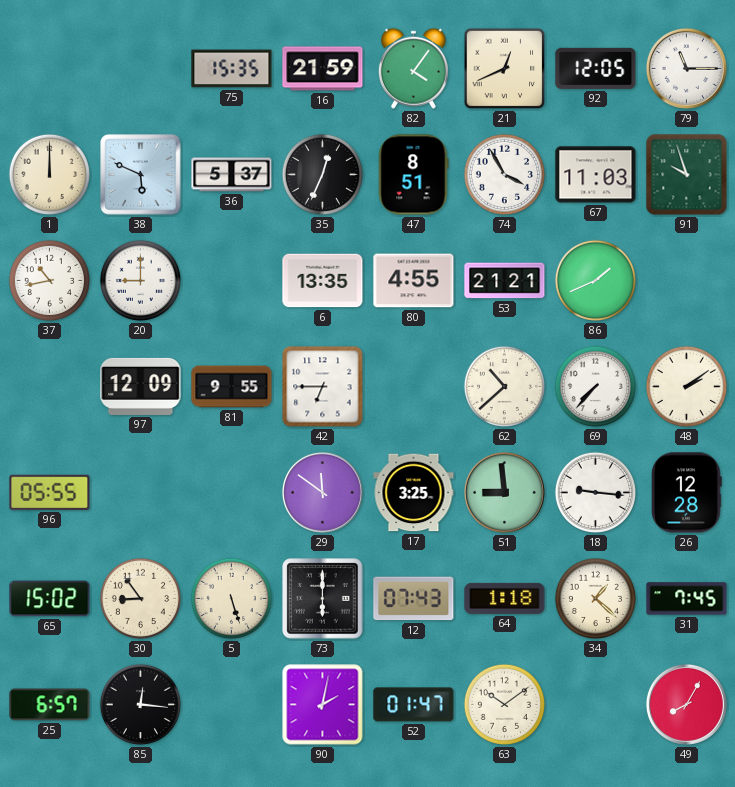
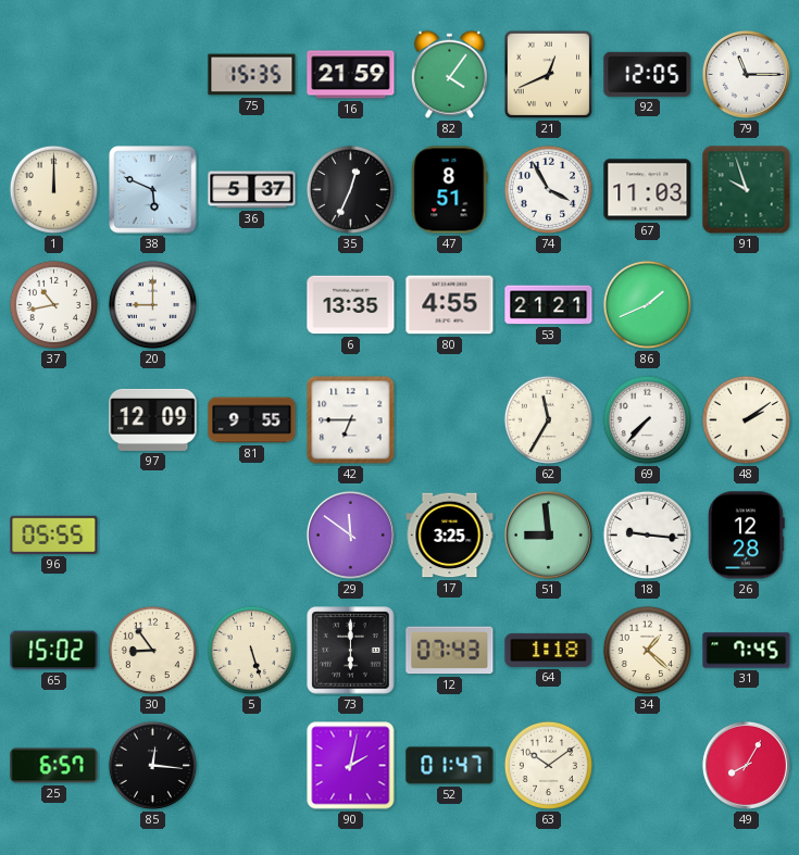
62: 10:38 -> 11:35
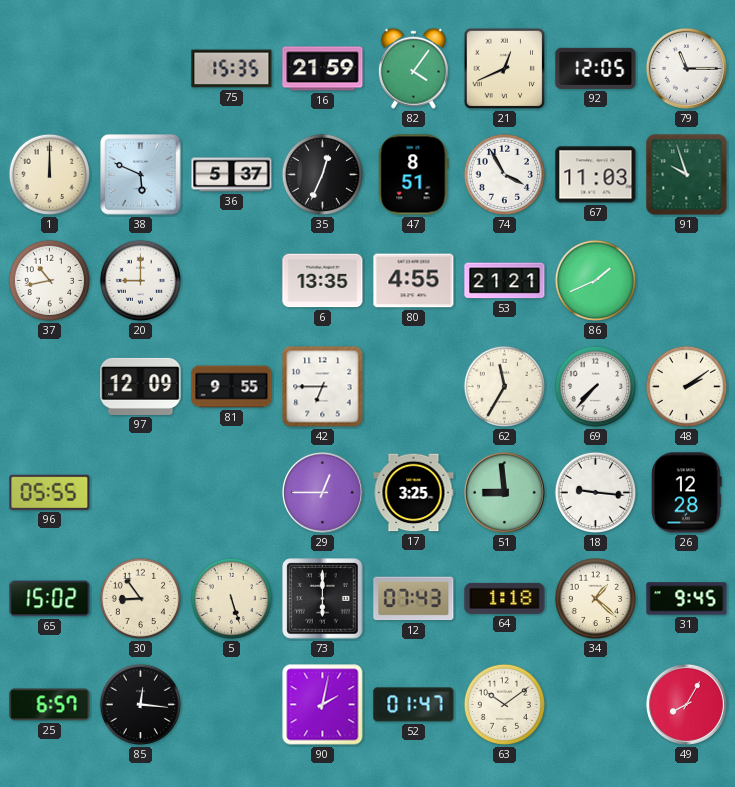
29: 11:51 -> 12:45
31: 7:45 -> 9:45
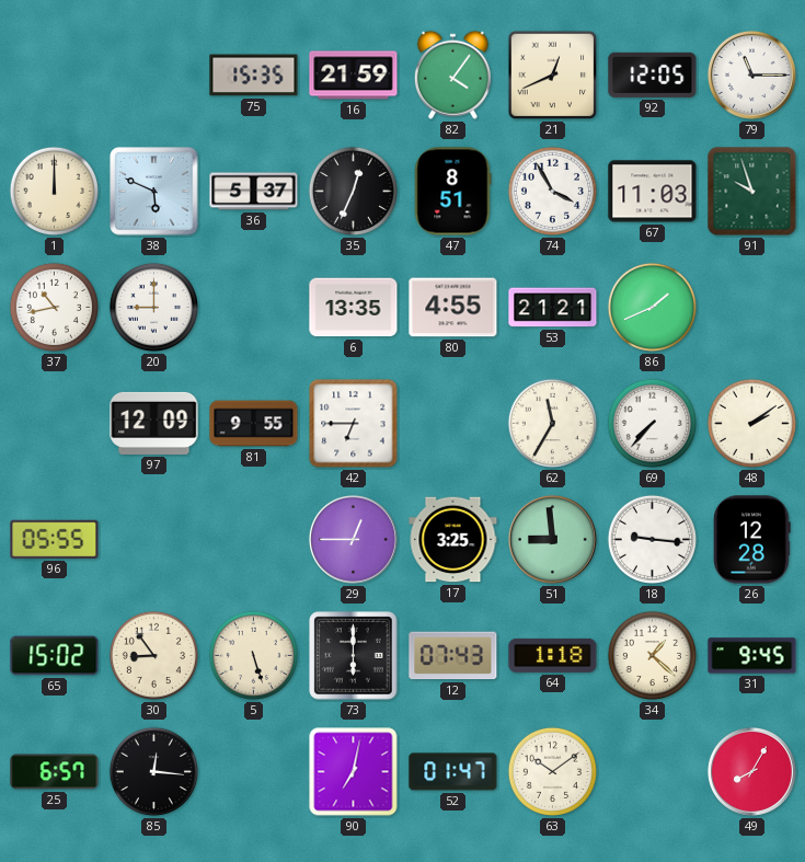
90: 2:02 -> 7:02
